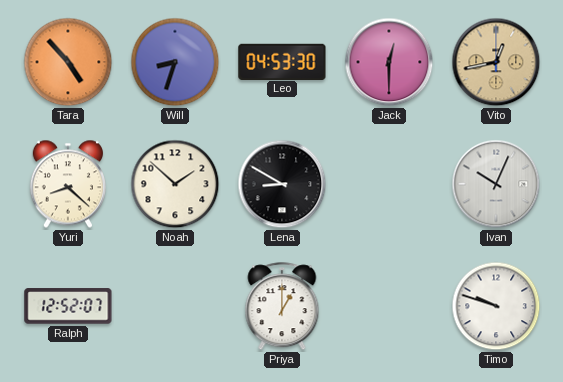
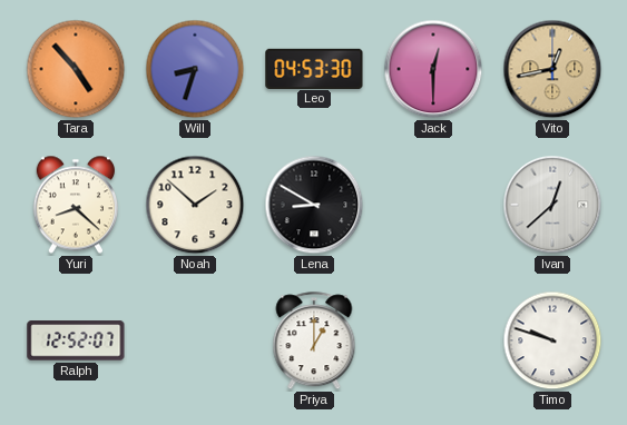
Ivan: 10:04 -> 12:38
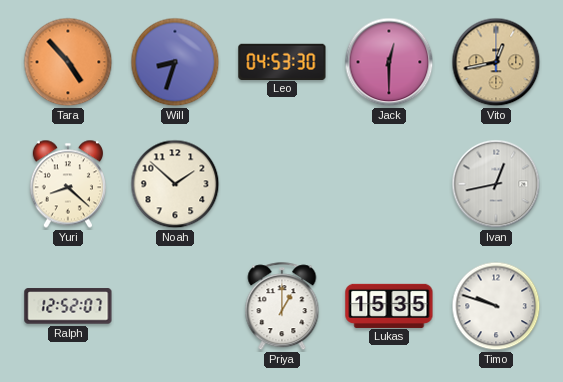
Lena: 8:50 -> none
Ivan: 12:38 -> 12:43
Lukas: none -> 15:35
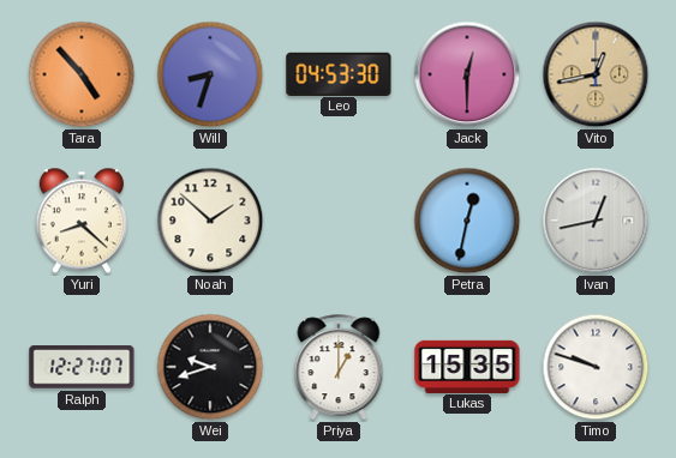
Petra: none -> 12:32
Ralph: 12:52 -> 12:27
Wei: none -> 9:42
